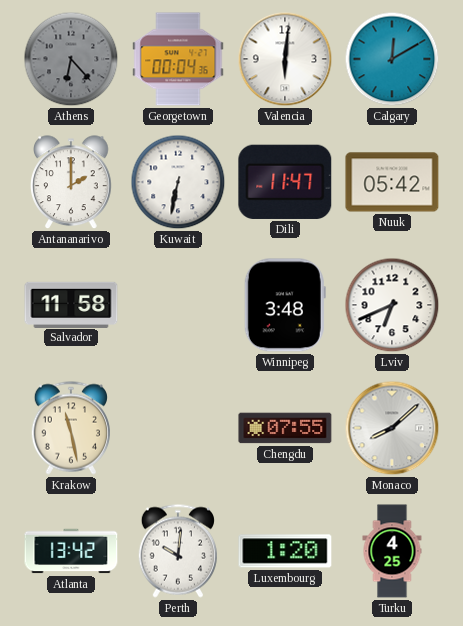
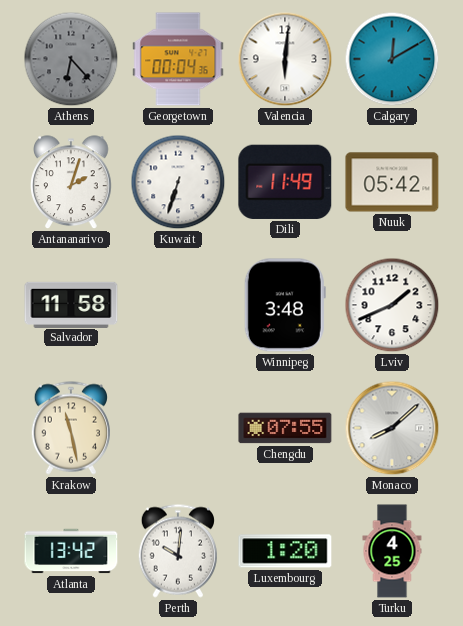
Antananarivo: 2:00 -> 2:03
Kuwait: 6:32 -> 6:33
Dili: 11:47 -> 11:49
Lviv: 6:41 -> 1:41
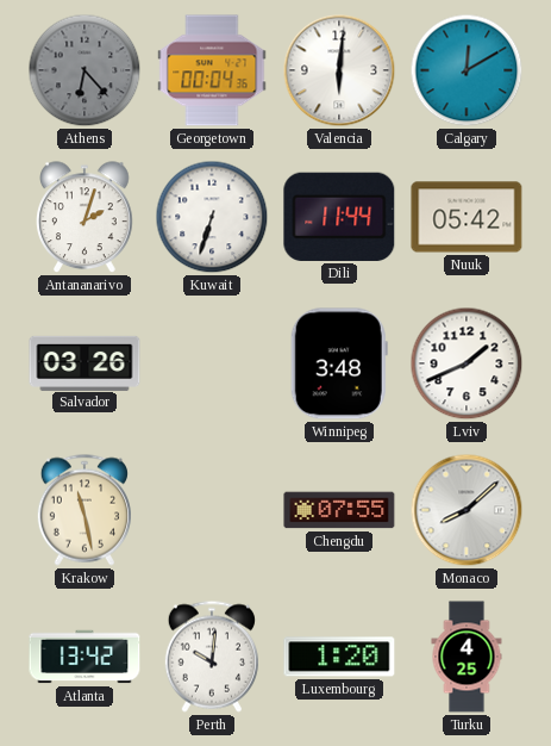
Dili: 11:49 -> 11:44
Salvador: 11:58 -> 03:26
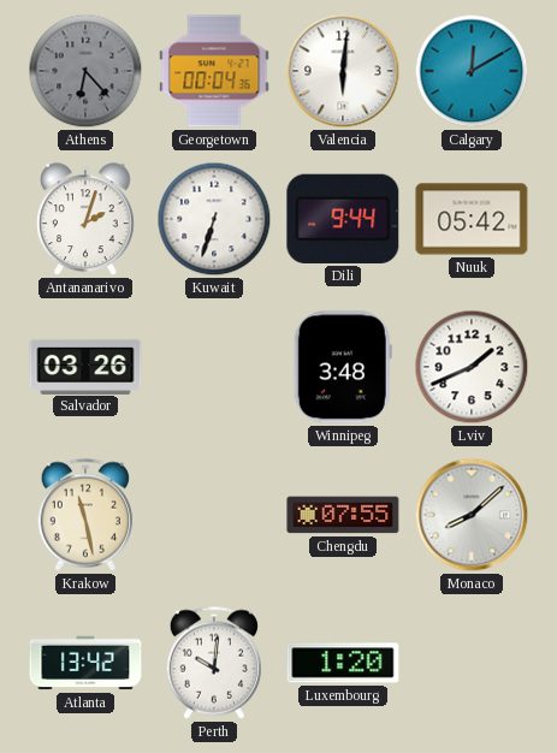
Dili: 11:44 -> 9:44
Turku: 4:25 -> none
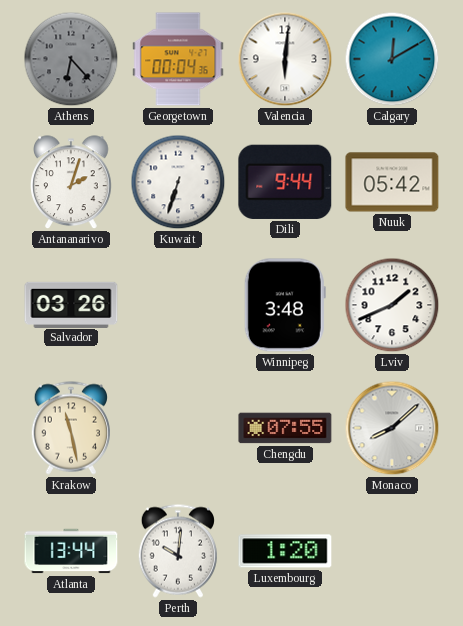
Atlanta: 13:42 -> 13:44
